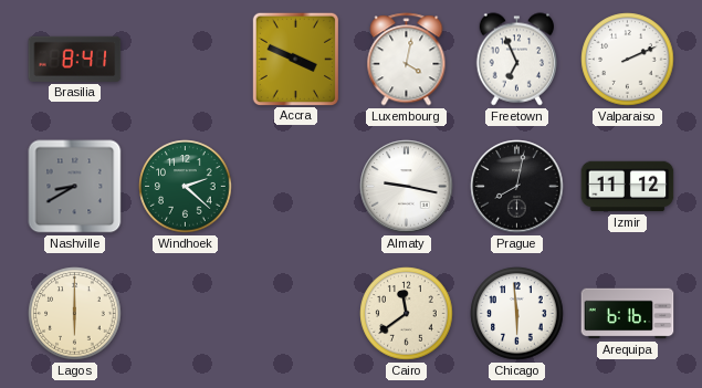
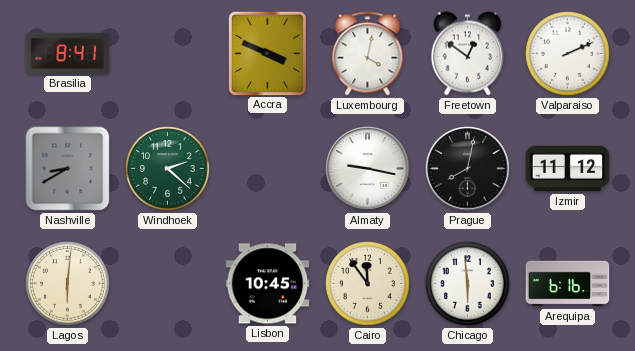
Freetown: 6:56 -> 12:51
Lagos: 6:00 -> 6:01
Lisbon: none -> 10:45
Cairo: 11:39 -> 11:54
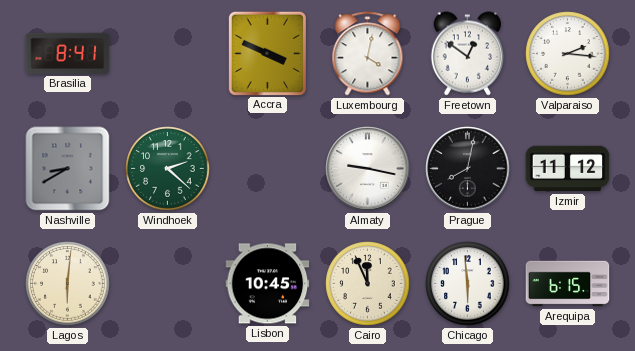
Valparaiso: 2:11 -> 2:16
Cairo: 11:54 -> 11:56
Arequipa: 6:16 -> 6:15
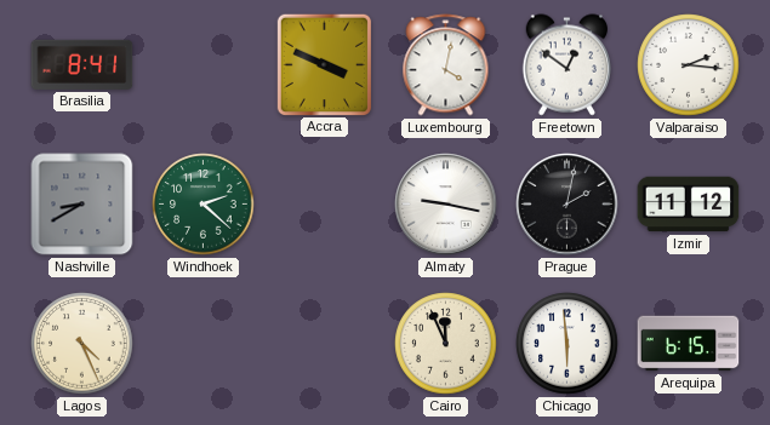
Prague: 8:02 -> 2:02
Lagos: 6:01 -> 4:26
Lisbon: 10:45 -> none
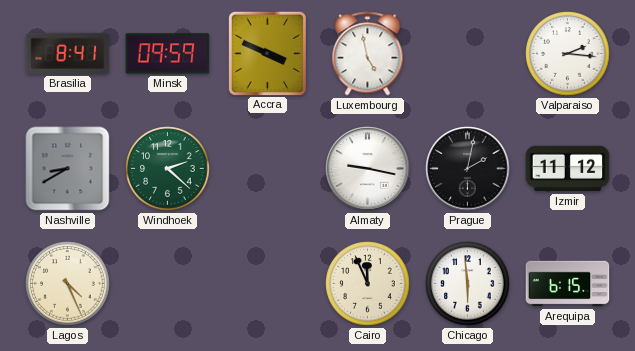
Minsk: none -> 09:59
Luxembourg: 4:02 -> 4:58
Freetown: 12:51 -> none
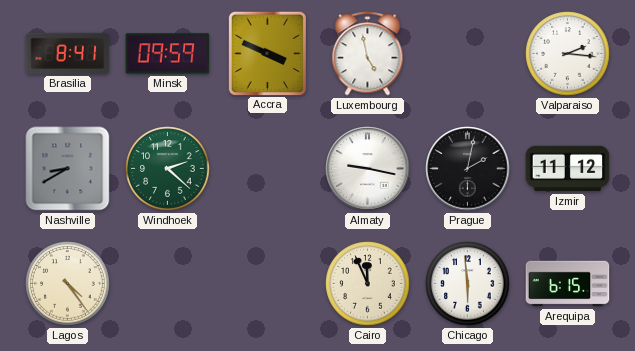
Lagos: 4:26 -> 4:24
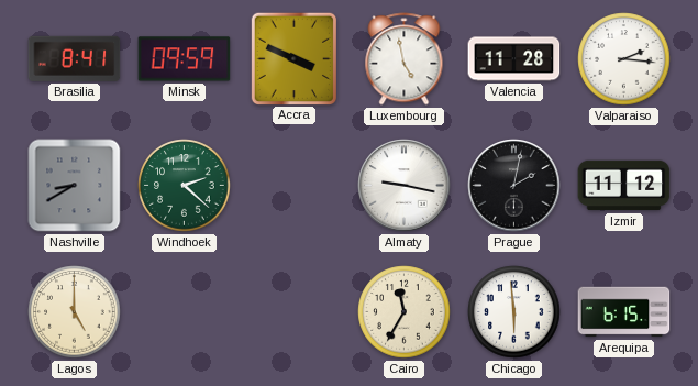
Valencia: none -> 11:28
Lagos: 4:24 -> 5:00
Cairo: 11:56 -> 11:35
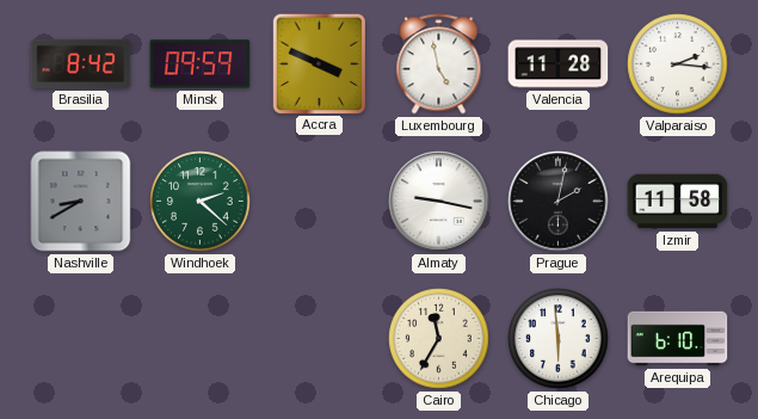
Brasilia: 8:41 -> 8:42
Izmir: 11:12 -> 11:58
Lagos: 5:00 -> none
Arequipa: 6:15 -> 6:10
